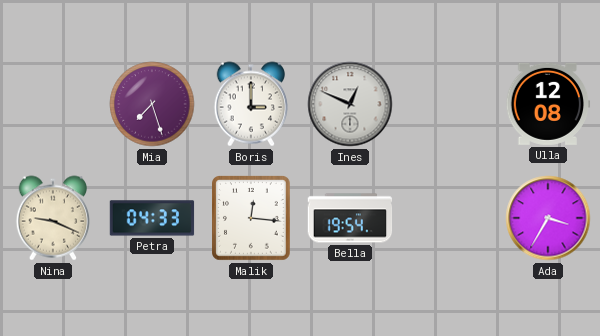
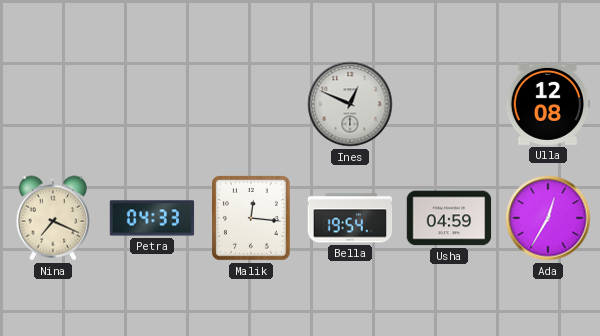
Mia: 7:27 -> none
Boris: 3:00 -> none
Nina: 9:19 -> 7:19
Usha: none -> 04:59
Ada: 3:35 -> 12:35
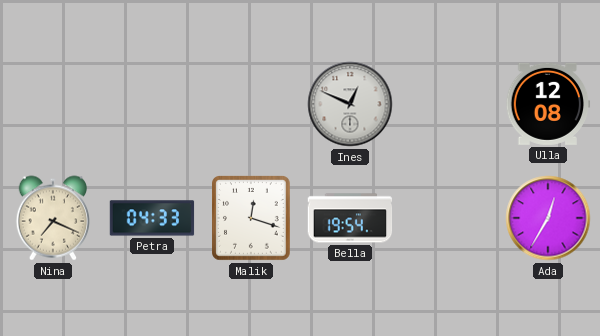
Malik: 12:16 -> 12:18
Usha: 04:59 -> none
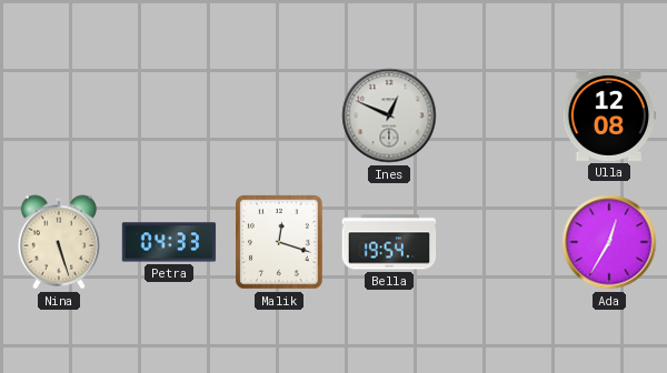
Nina: 7:19 -> 5:27
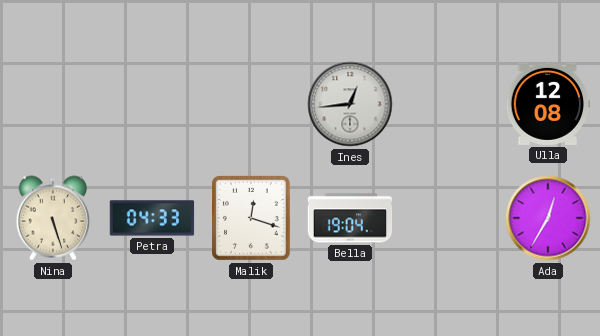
Ines: 12:49 -> 12:44
Bella: 19:54 -> 19:04
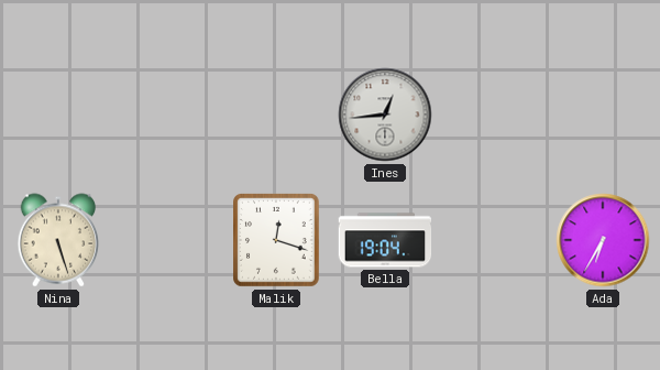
Ulla: 12:08 -> none
Petra: 04:33 -> none
Ada: 12:35 -> 6:35
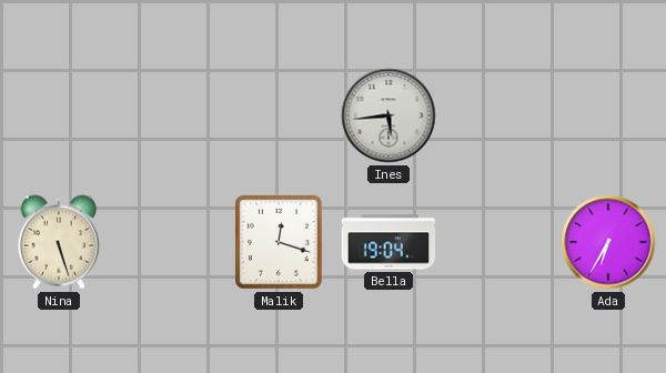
Ines: 12:44 -> 5:44
